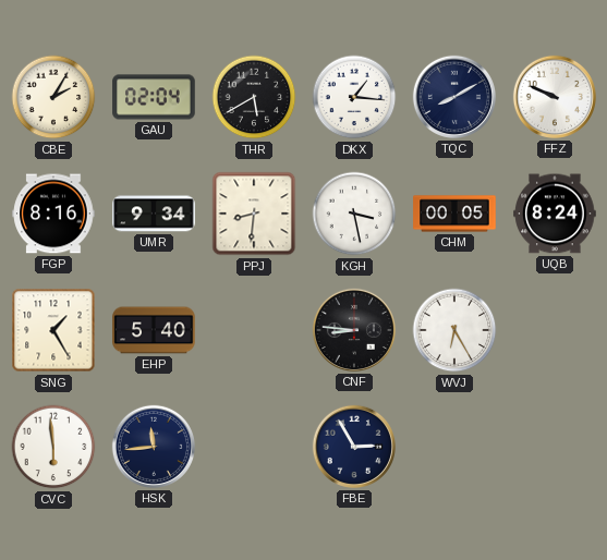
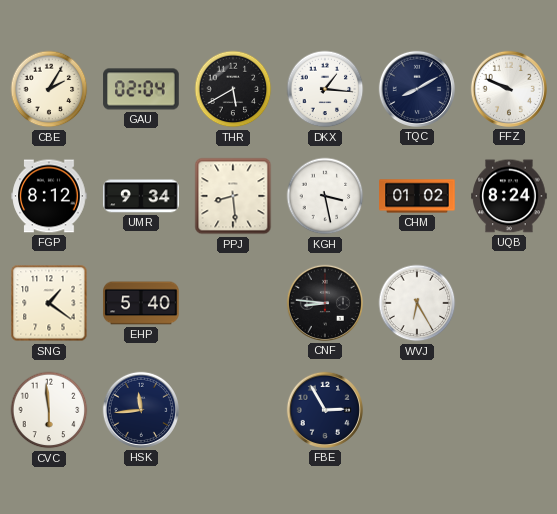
FGP: 8:16 -> 8:12
PPJ: 8:31 -> 8:29
CHM: 00:05 -> 01:02
SNG: 1:25 -> 1:21
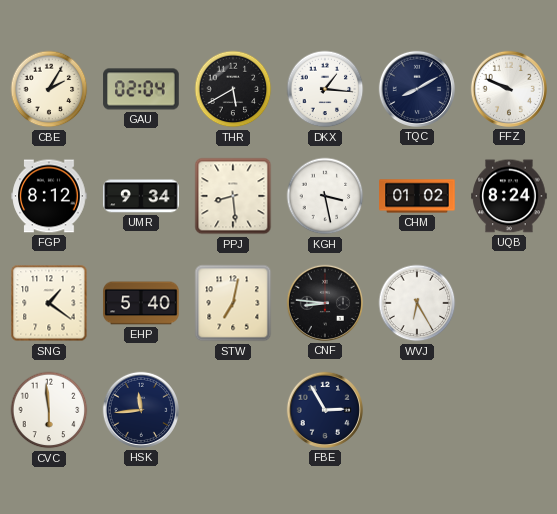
STW: none -> 7:02
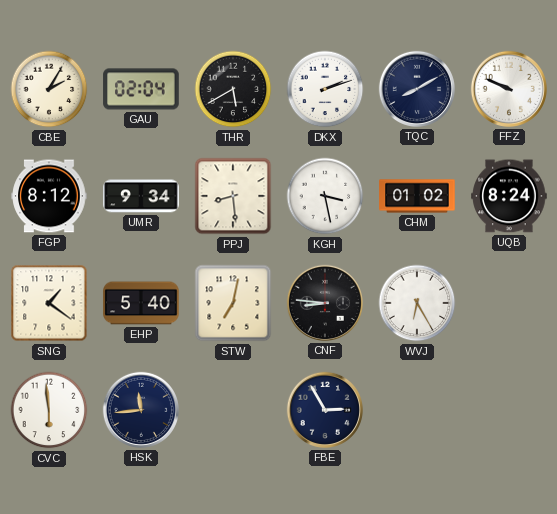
DKX: 1:16 -> 2:12
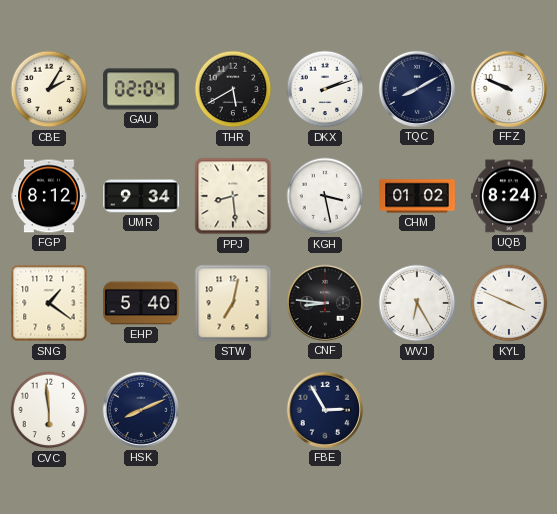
KYL: none -> 3:49
HSK: 11:44 -> 8:11
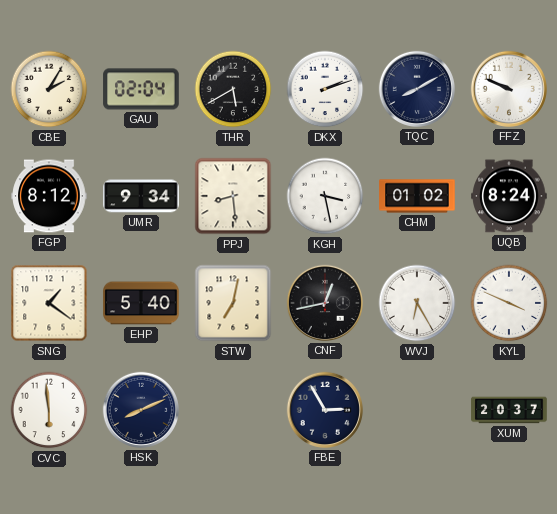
CNF: 8:46 -> 12:43
XUM: none -> 20:37
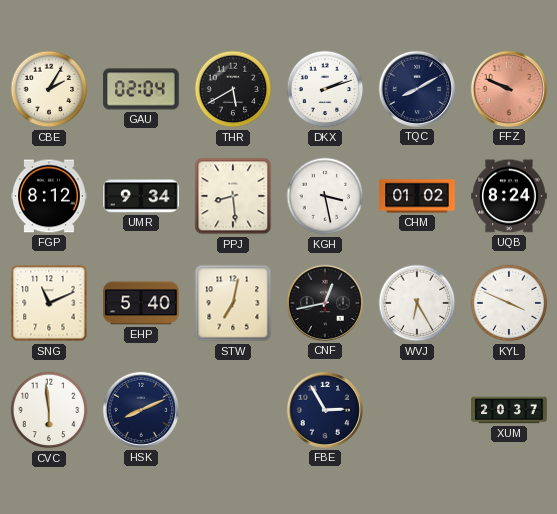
FFZ dial: white -> salmon
SNG: 1:21 -> 11:11
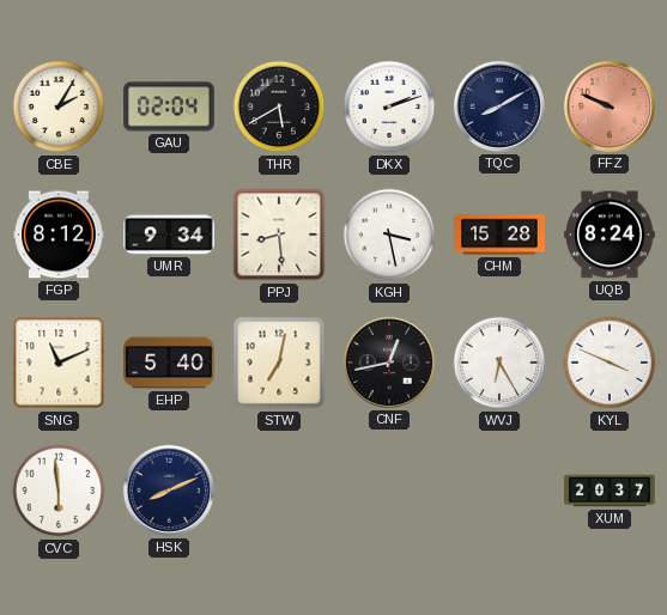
CHM: 01:02 -> 15:28
FBE: 2:55 -> none
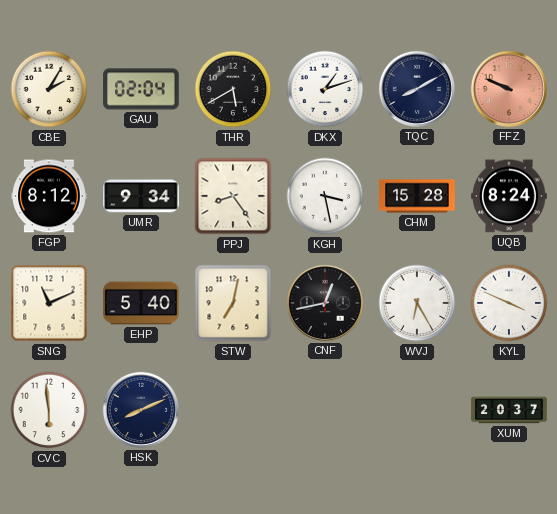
DKX: 2:12 -> 1:12
PPJ: 8:29 -> 8:24
